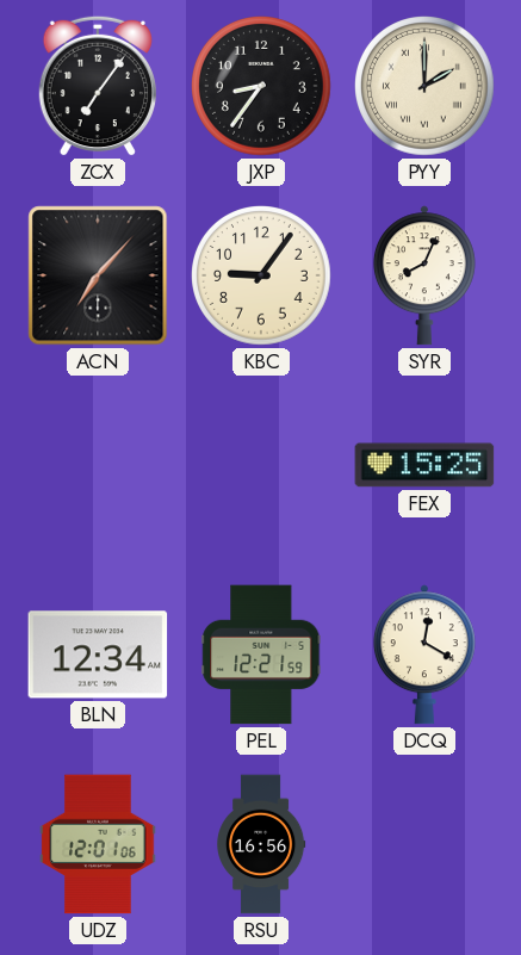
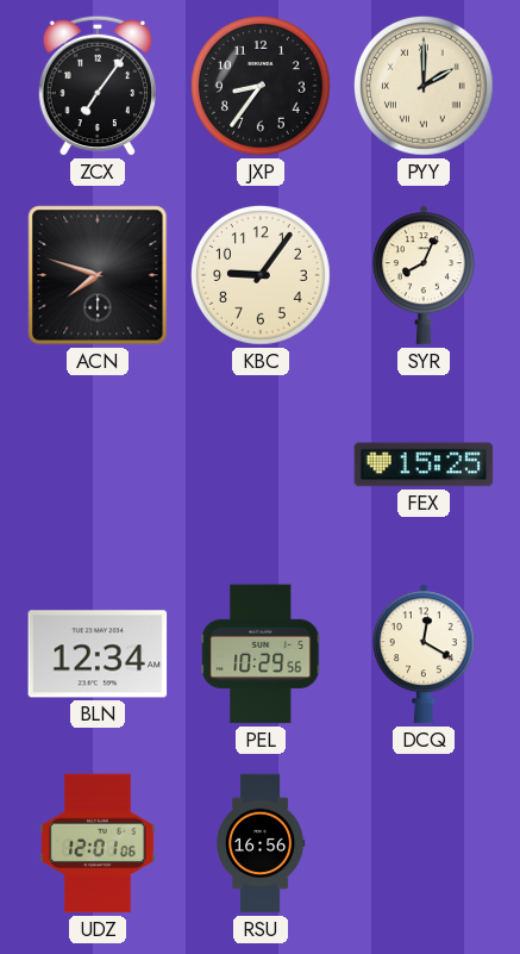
ACN: 7:07 -> 7:48
PEL: 12:21 -> 10:29
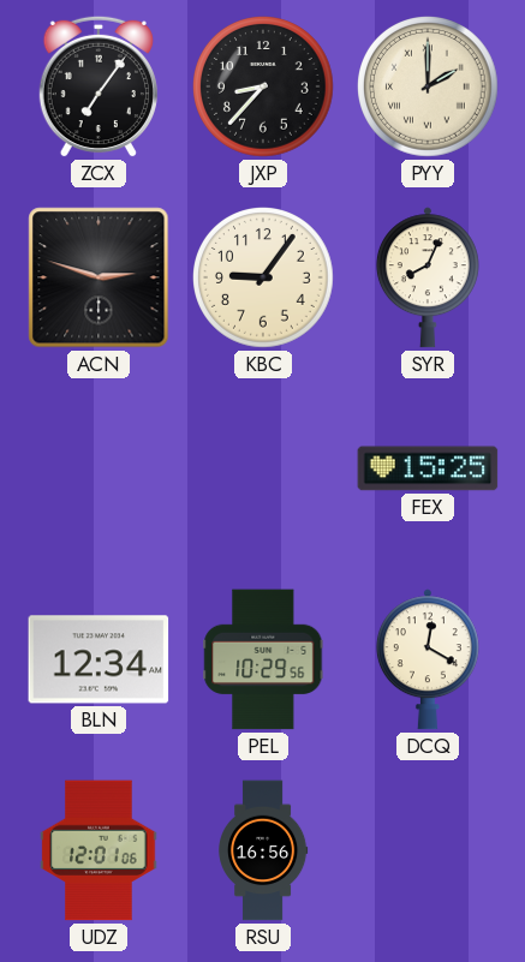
JXP: 8:36 -> 8:37
ACN: 7:48 -> 2:48
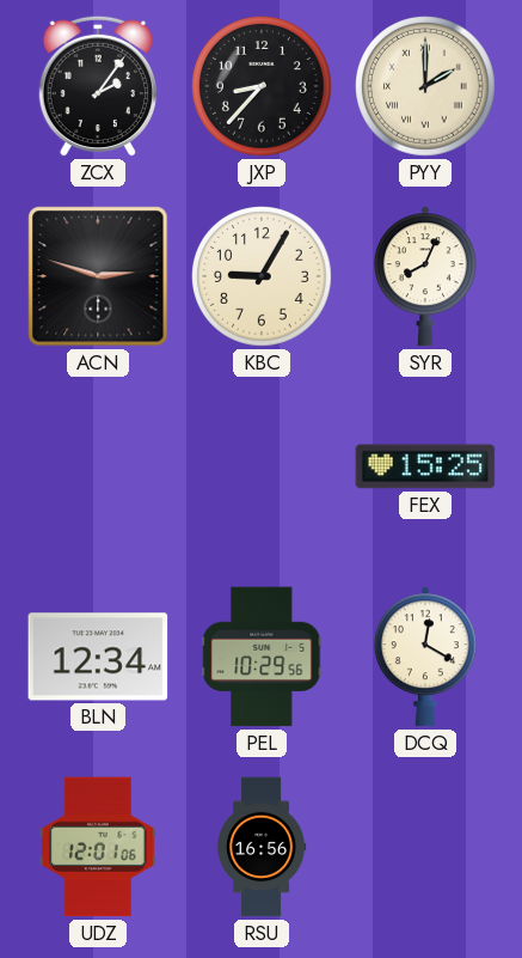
ZCX: 7:06 -> 2:06
KBC: 9:06 -> 9:05
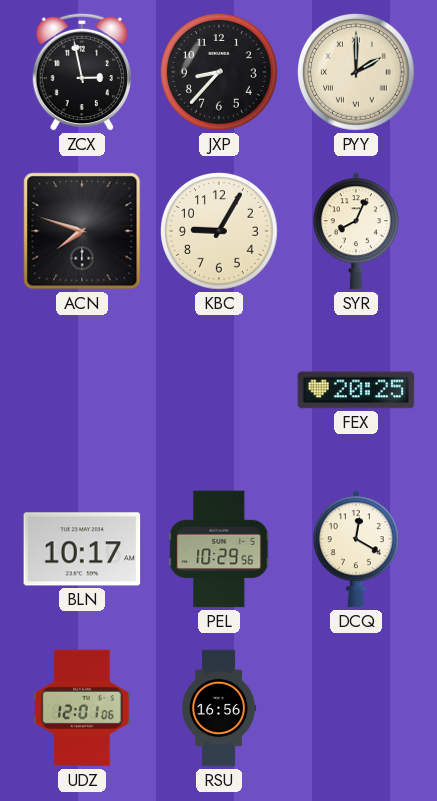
ZCX: 2:06 -> 2:58
ACN: 2:48 -> 7:48
FEX: 15:25 -> 20:25
BLN: 12:34 -> 10:17
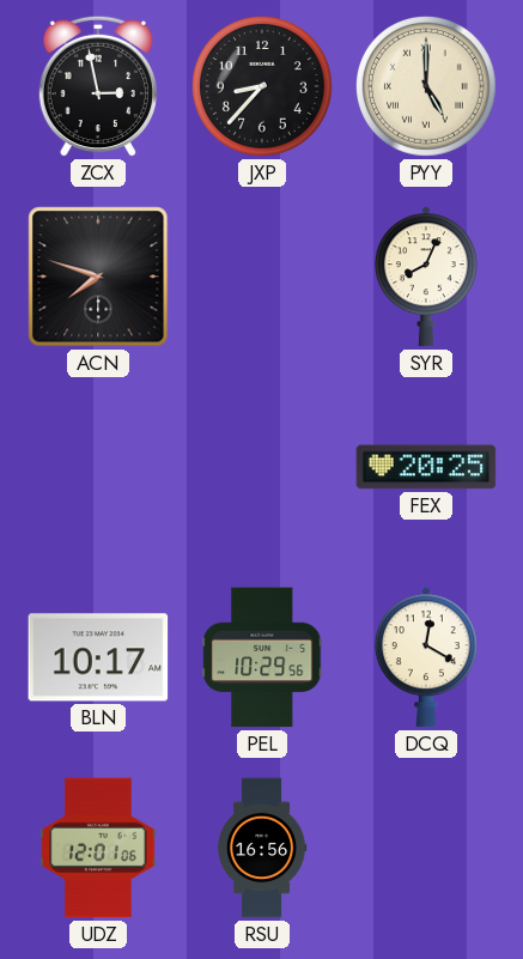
PYY: 2:00 -> 5:00
KBC: 9:05 -> none
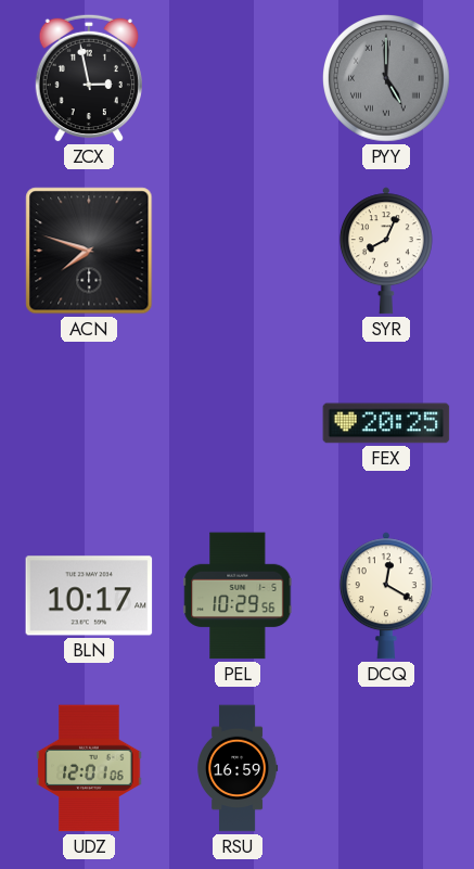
JXP: 8:37 -> none
PYY dial: cream -> grey
RSU: 16:56 -> 16:59
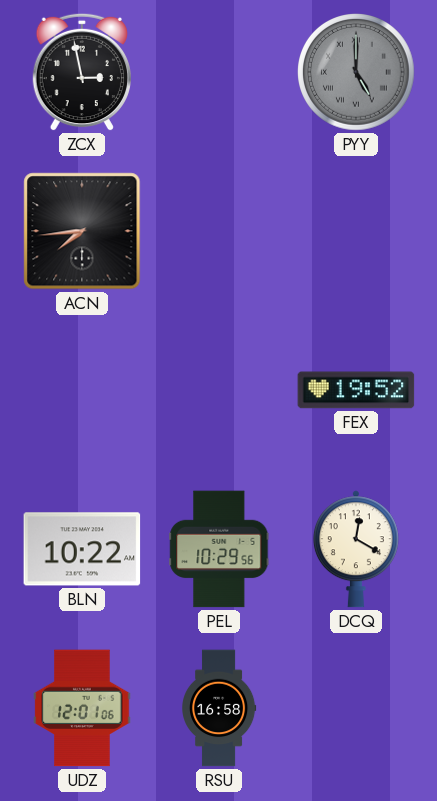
ACN: 7:48 -> 7:44
SYR: 8:04 -> none
FEX: 20:25 -> 19:52
BLN: 10:17 -> 10:22
RSU: 16:59 -> 16:58
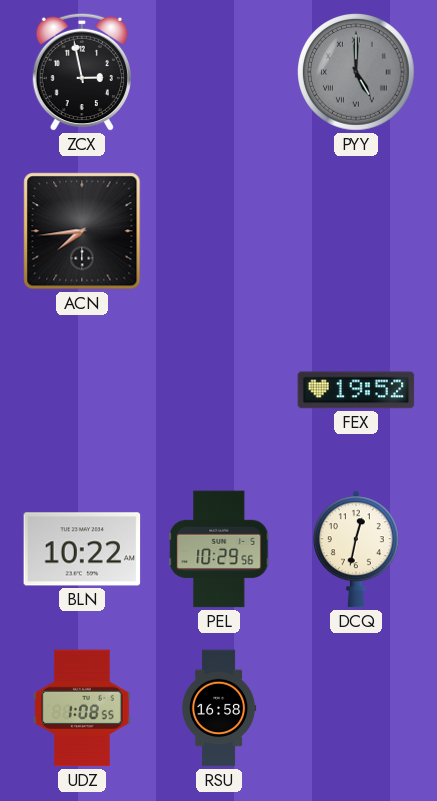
DCQ: 12:20 -> 12:32
UDZ: 12:01 -> 1:08
